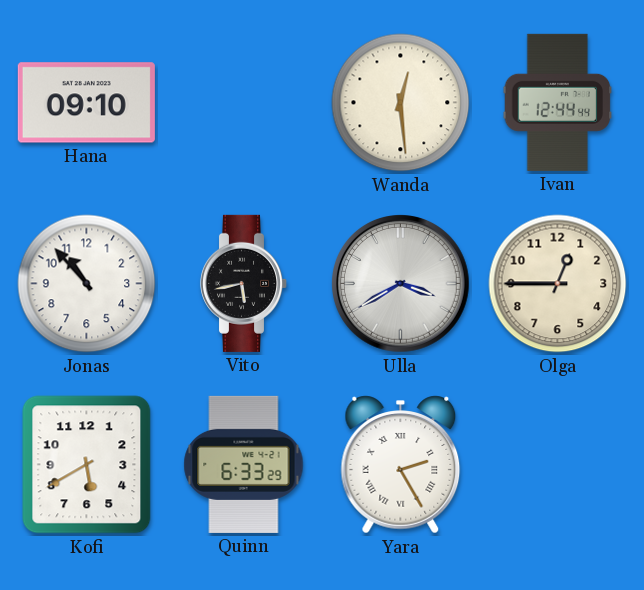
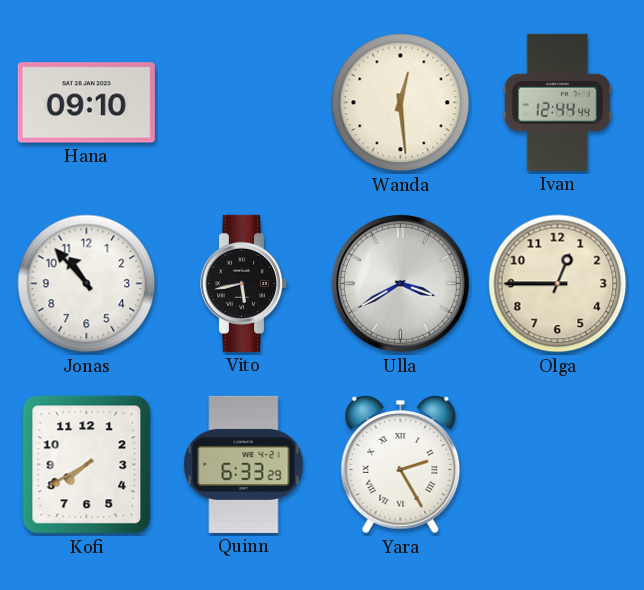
Kofi: 5:40 -> 7:40
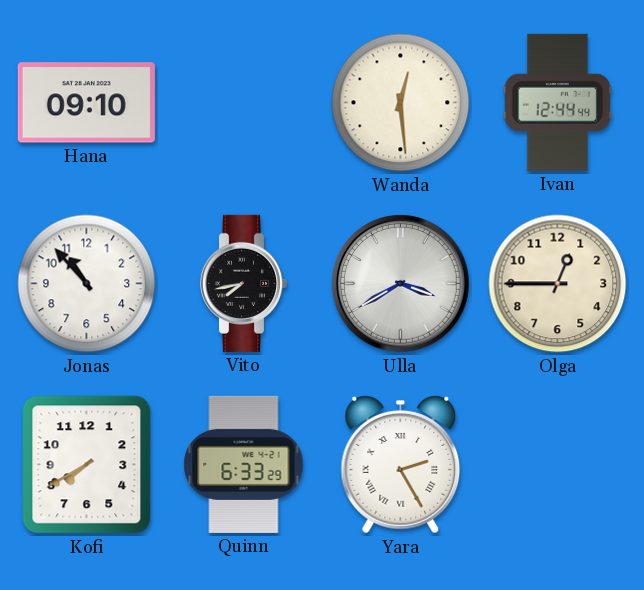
Vito: 5:43 -> 7:43
